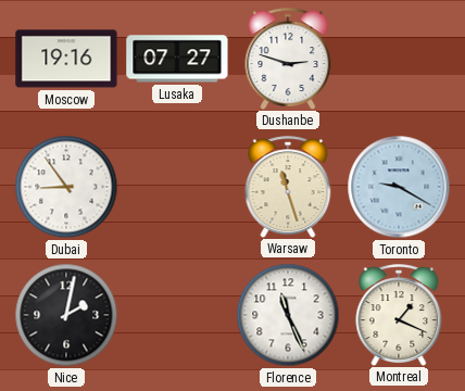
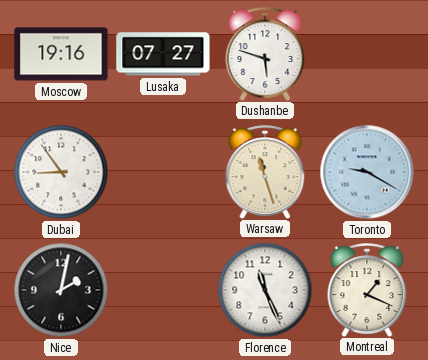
Dushanbe: 2:48 -> 5:48
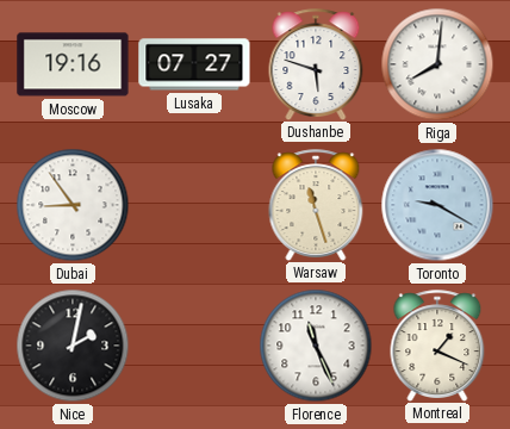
Riga: none -> 8:01
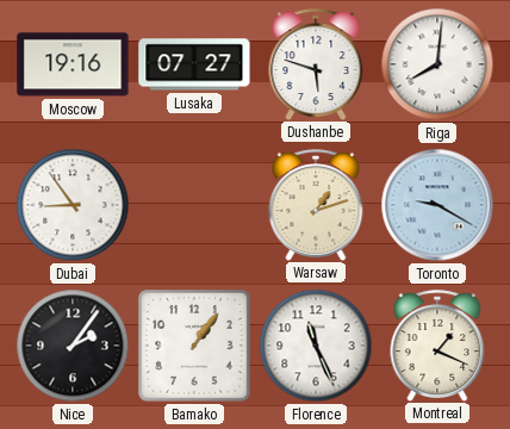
Warsaw: 11:27 -> 1:12
Nice: 2:02 -> 2:06
Bamako: none -> 1:06
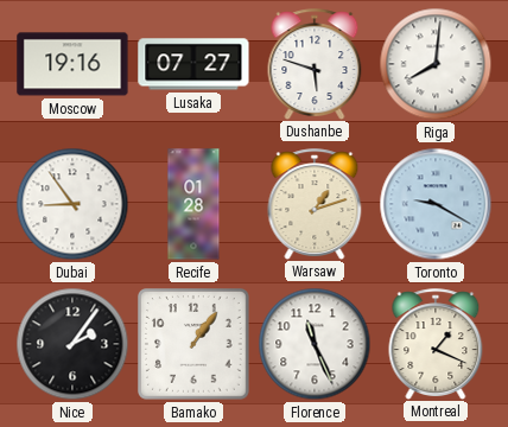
Recife: none -> 01:28
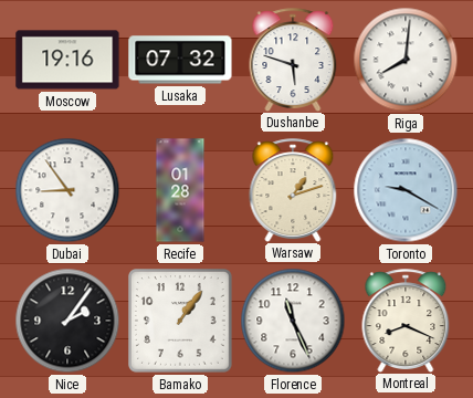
Lusaka: 07:27 -> 07:32
Montreal: 1:19 -> 8:19
